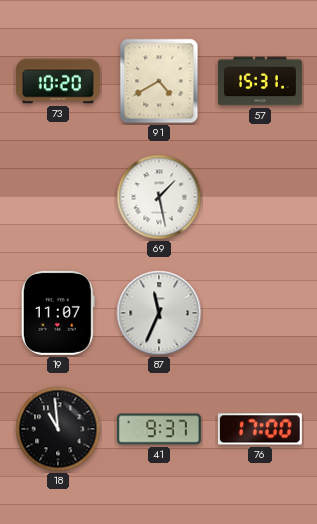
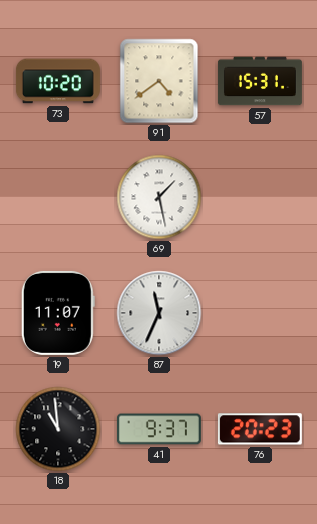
91: 4:40 -> 4:39
76: 17:00 -> 20:23
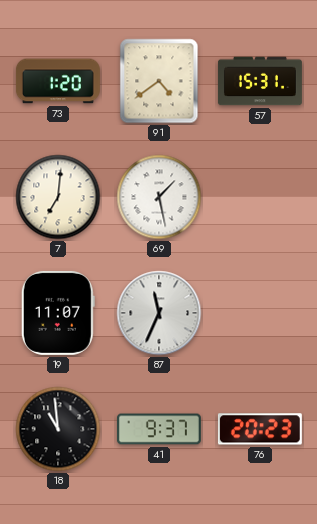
73: 10:20 -> 1:20
7: none -> 7:01
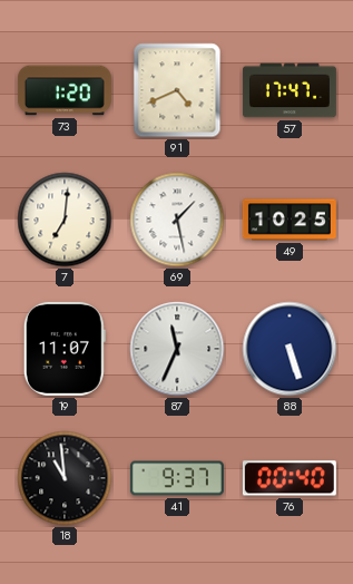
91: 4:39 -> 4:41
57: 15:31 -> 17:47
49: none -> 10:25
88: none -> 5:27
76: 20:23 -> 00:40
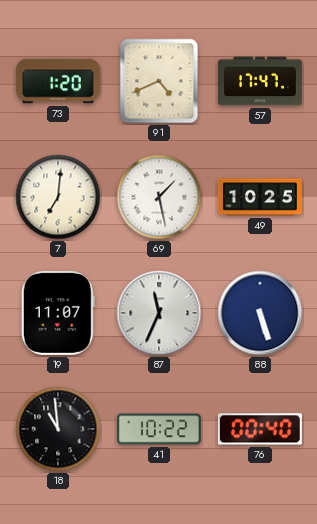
41: 9:37 -> 10:22
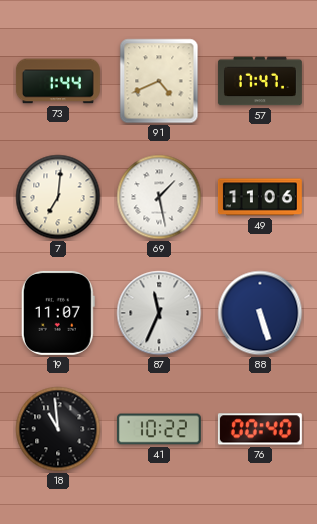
73: 1:20 -> 1:44
49: 10:25 -> 11:06
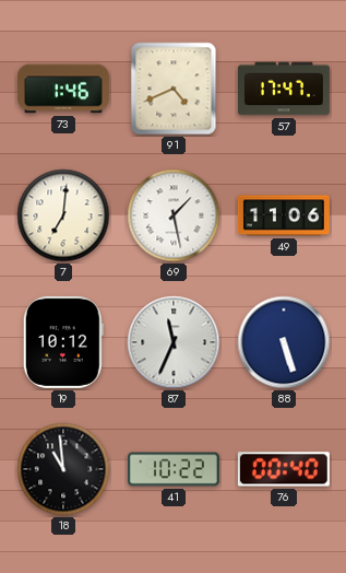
73: 1:44 -> 1:46
19: 11:07 -> 10:12
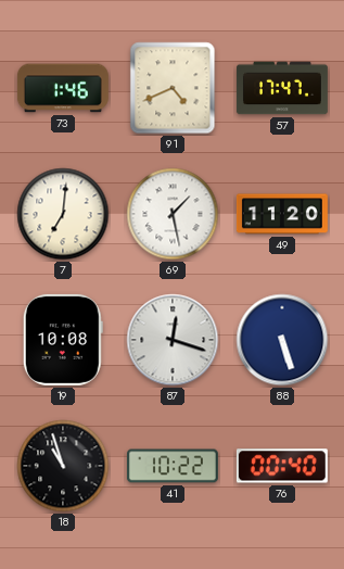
49: 11:06 -> 11:20
19: 10:12 -> 10:08
87: 11:34 -> 12:18
18: 10:59 -> 10:57
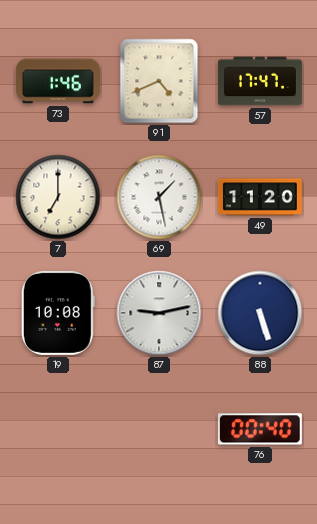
7: 7:01 -> 7:00
87: 12:18 -> 9:13
18: 10:57 -> none
41: 10:22 -> none
